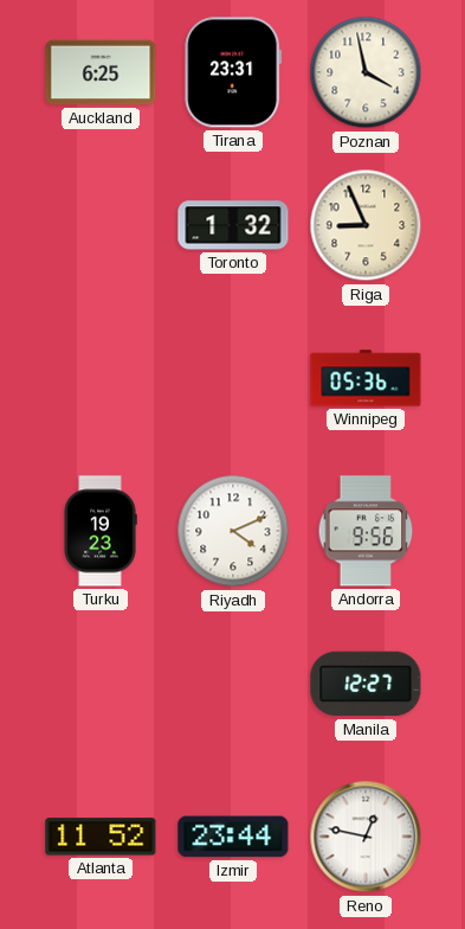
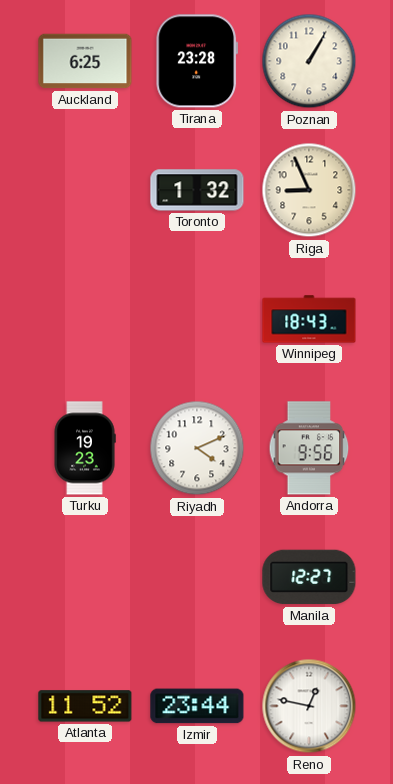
Tirana: 23:31 -> 23:28
Poznan: 3:58 -> 1:05
Winnipeg: 05:36 -> 18:43
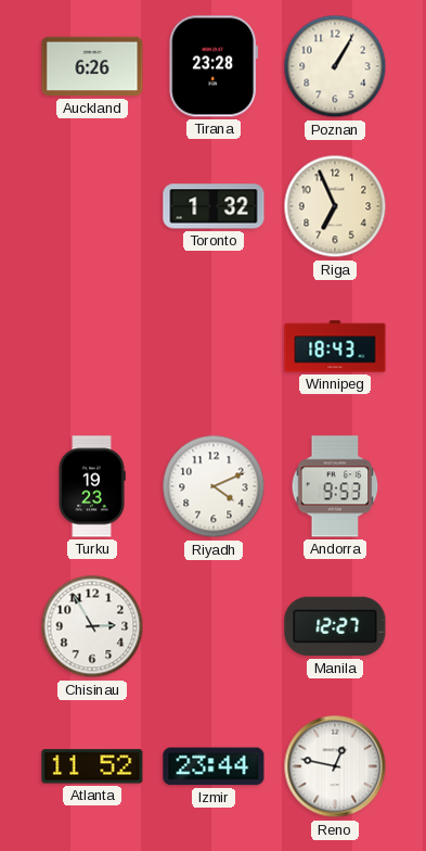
Auckland: 6:25 -> 6:26
Riga: 8:56 -> 6:56
Andorra: 9:56 -> 9:53
Chisinau: none -> 2:55
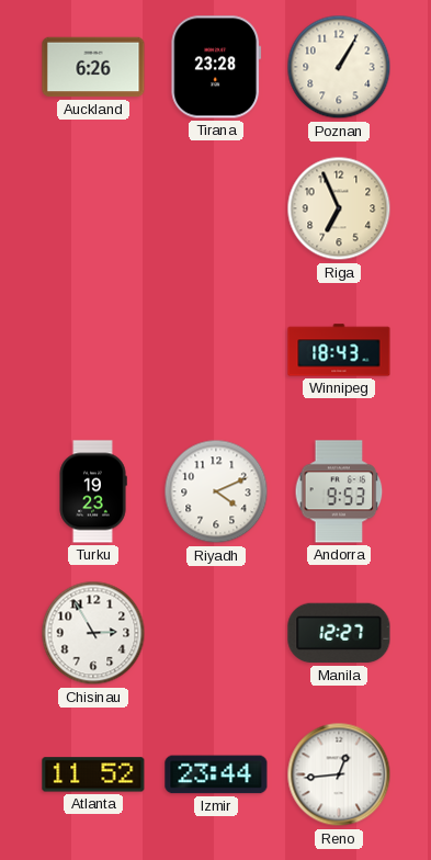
Toronto: 1:32 -> none
Reno: 12:47 -> 12:44
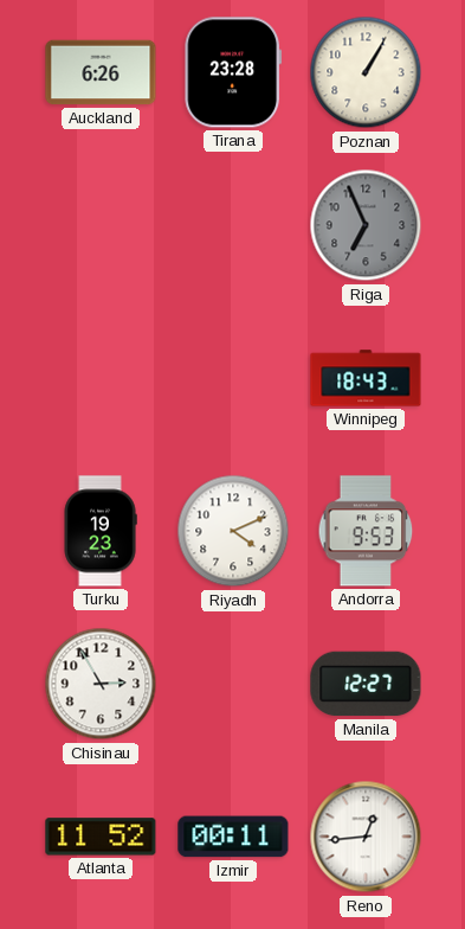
Riga dial: cream -> grey
Izmir: 23:44 -> 00:11
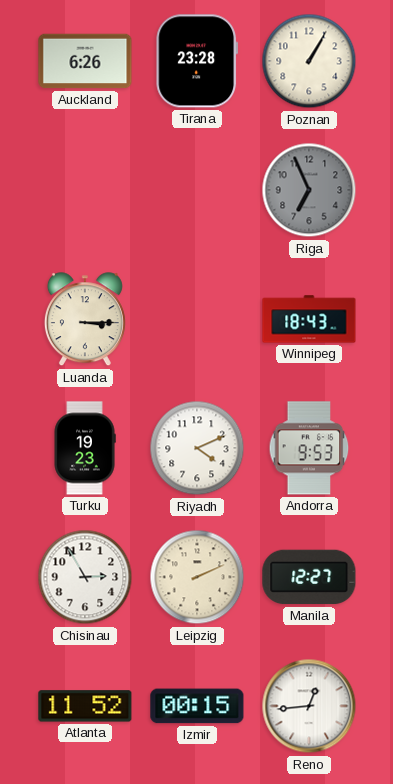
Luanda: none -> 3:15
Leipzig: none -> 2:11
Izmir: 00:11 -> 00:15
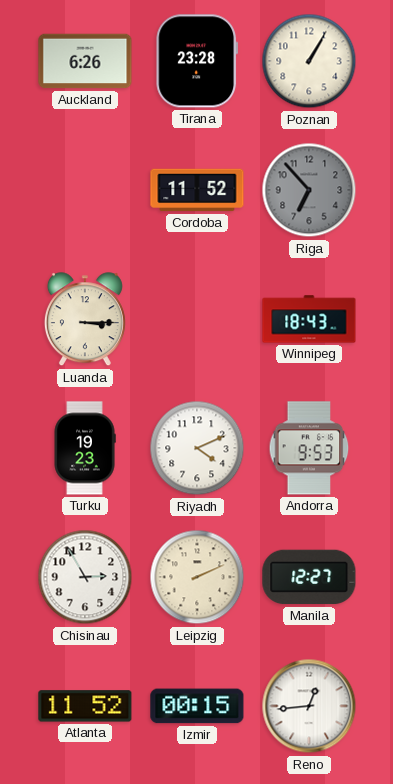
Cordoba: none -> 11:52
Riga: 6:56 -> 6:53
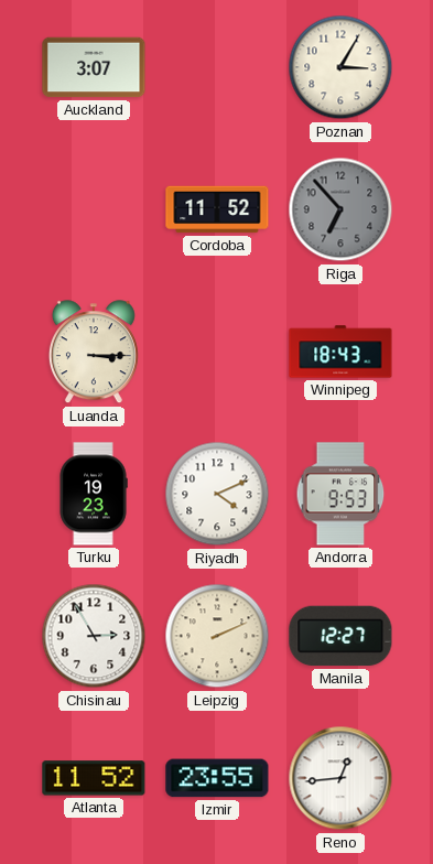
Auckland: 6:26 -> 3:07
Tirana: 23:28 -> none
Poznan: 1:05 -> 3:05
Izmir: 00:15 -> 23:55
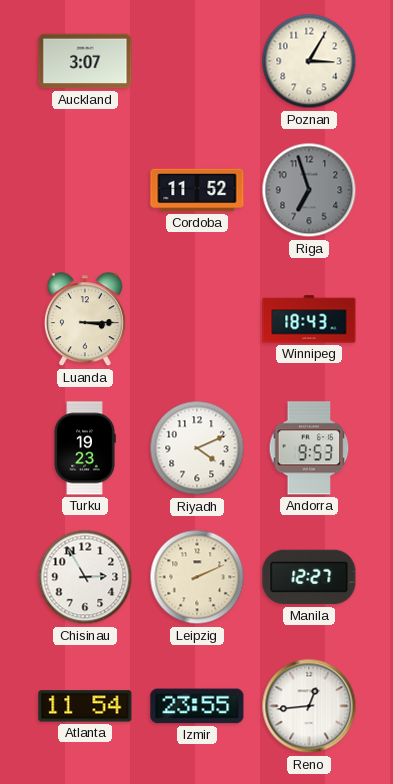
Riga: 6:53 -> 6:57
Atlanta: 11:52 -> 11:54
